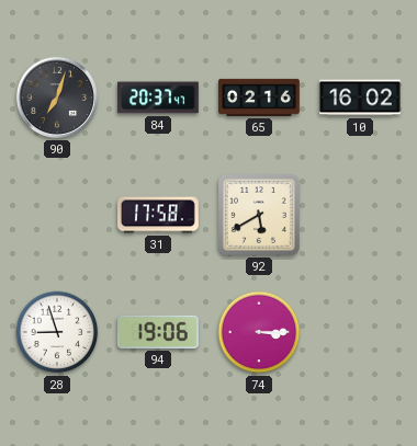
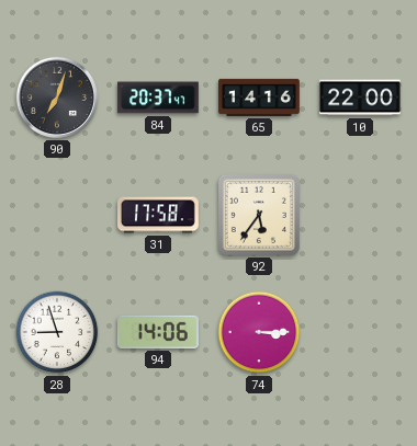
65: 02:16 -> 14:16
10: 16:02 -> 22:00
92: 5:40 -> 5:36
94: 19:06 -> 14:06
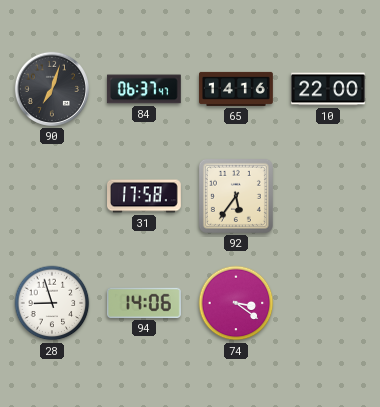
84: 20:37 -> 06:37
74: 3:15 -> 3:21
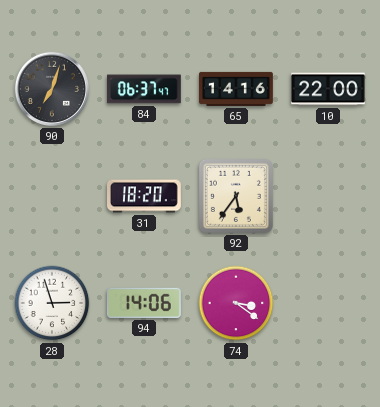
31: 17:58 -> 18:20
28: 8:57 -> 2:57
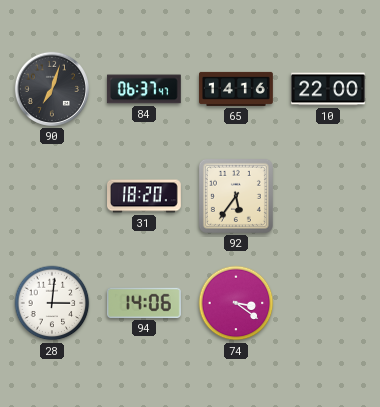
28: 2:57 -> 3:01
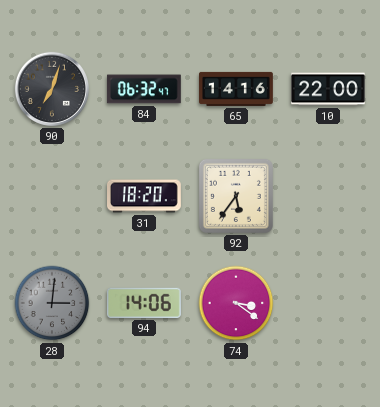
84: 06:37 -> 06:32
28 dial: white -> grey
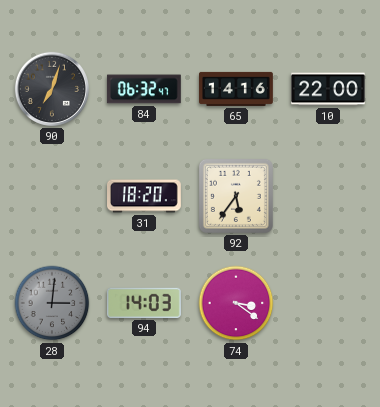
94: 14:06 -> 14:03
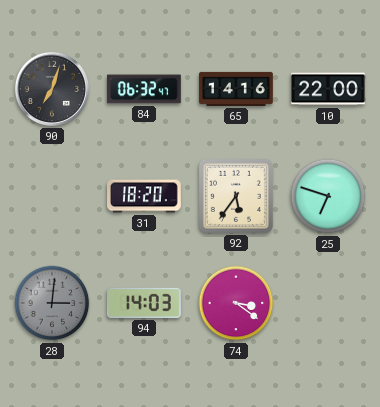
25: none -> 6:48
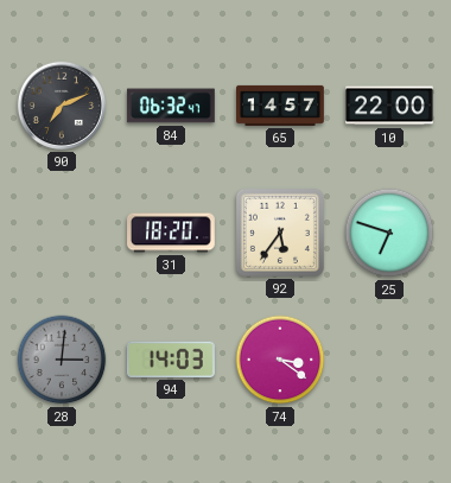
90: 7:03 -> 7:11
65: 14:16 -> 14:57
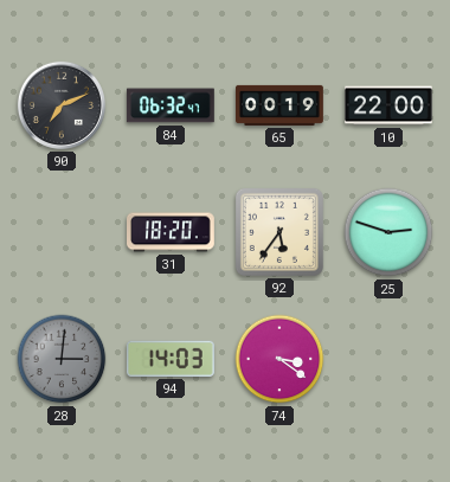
65: 14:57 -> 00:19
25: 6:48 -> 2:48
